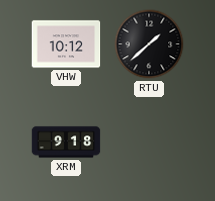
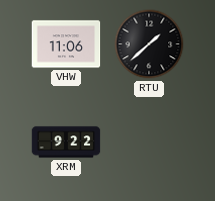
VHW: 10:12 -> 11:06
XRM: 9:18 -> 9:22
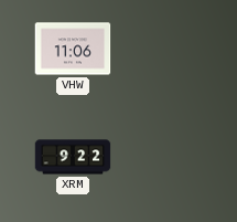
RTU: 1:38 -> none
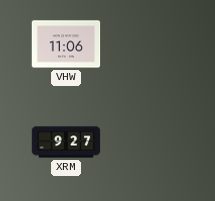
XRM: 9:22 -> 9:27
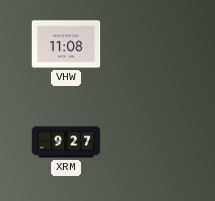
VHW: 11:06 -> 11:08
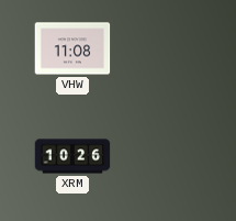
XRM: 9:27 -> 10:26
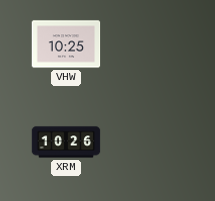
VHW: 11:08 -> 10:25
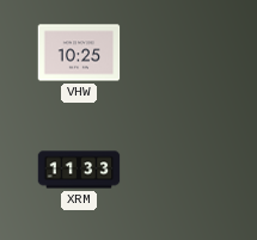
XRM: 10:26 -> 11:33
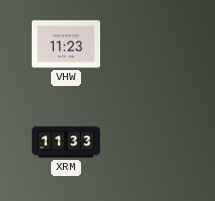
VHW: 10:25 -> 11:23
